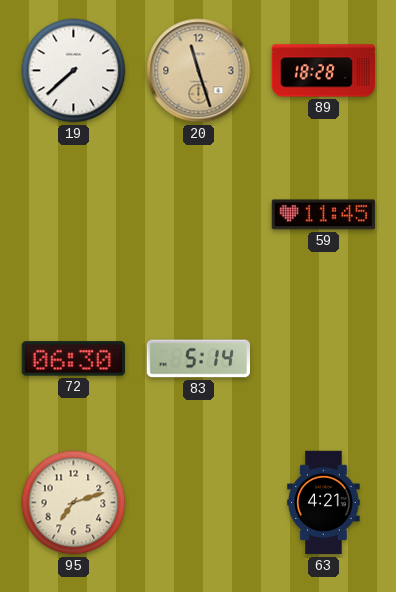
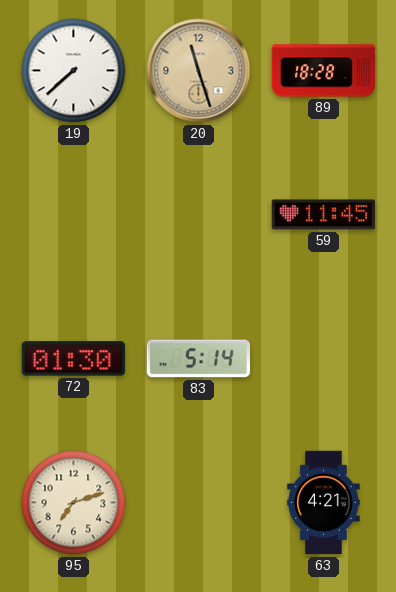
72: 06:30 -> 01:30
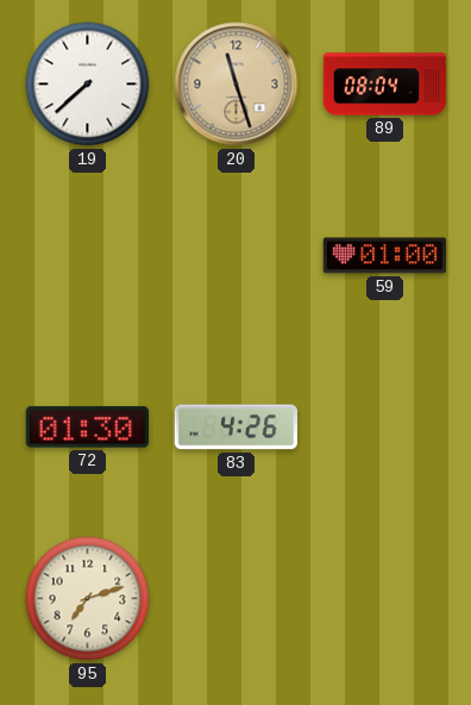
89: 18:28 -> 08:04
59: 11:45 -> 01:00
83: 5:14 -> 4:26
63: 4:21 -> none
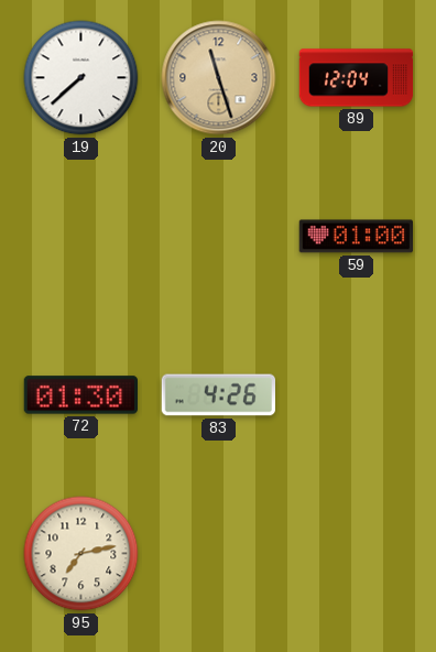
89: 08:04 -> 12:04
95: 7:12 -> 7:13
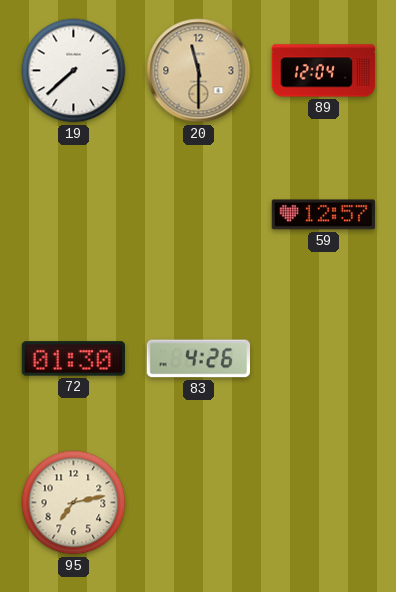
20: 11:27 -> 11:30
59: 01:00 -> 12:57
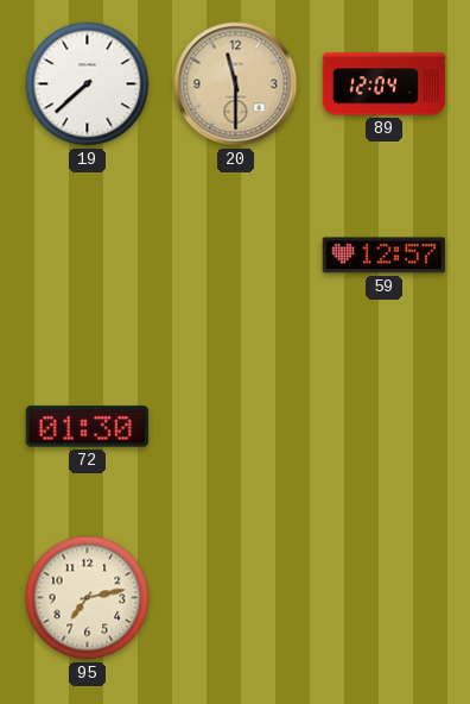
83: 4:26 -> none
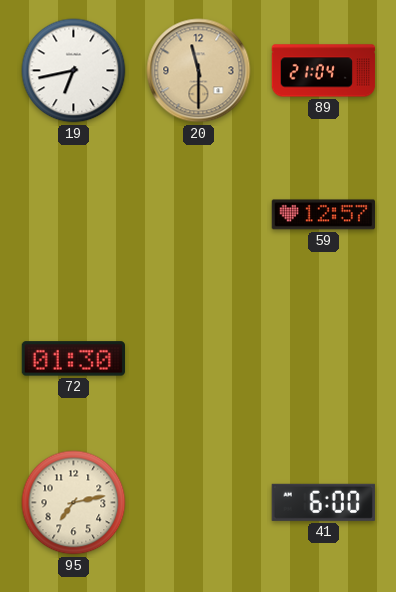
19: 7:38 -> 6:43
89: 12:04 -> 21:04
41: none -> 6:00
